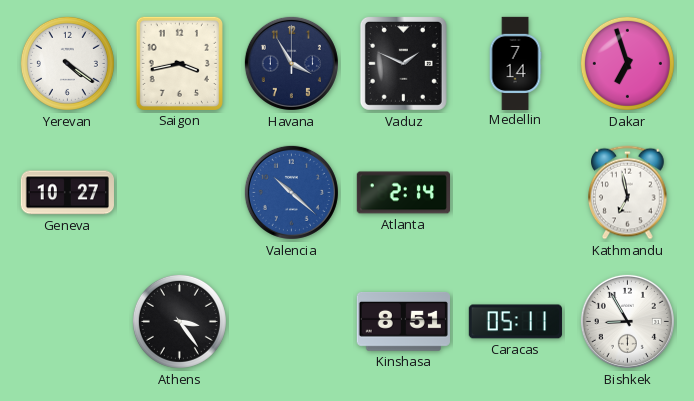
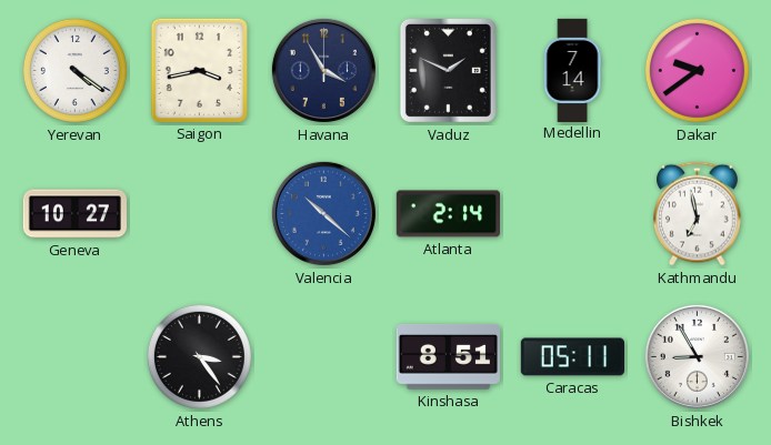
Dakar: 6:57 -> 9:39
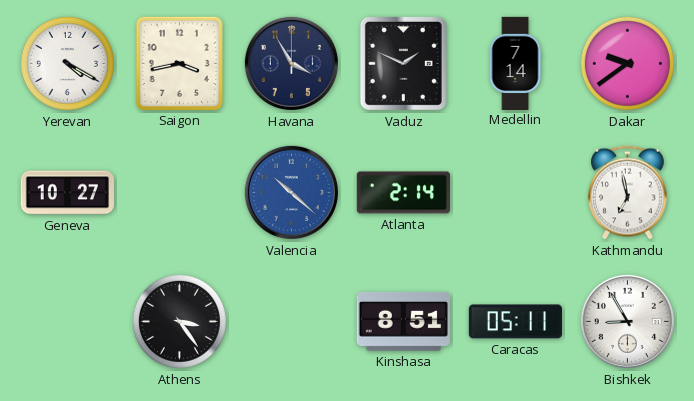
Yerevan: 4:21 -> 4:20
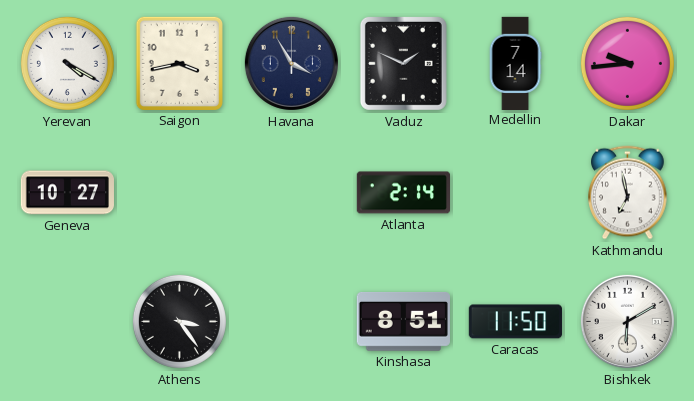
Dakar: 9:39 -> 9:44
Valencia: 10:22 -> none
Caracas: 05:11 -> 11:50
Bishkek: 8:55 -> 6:10
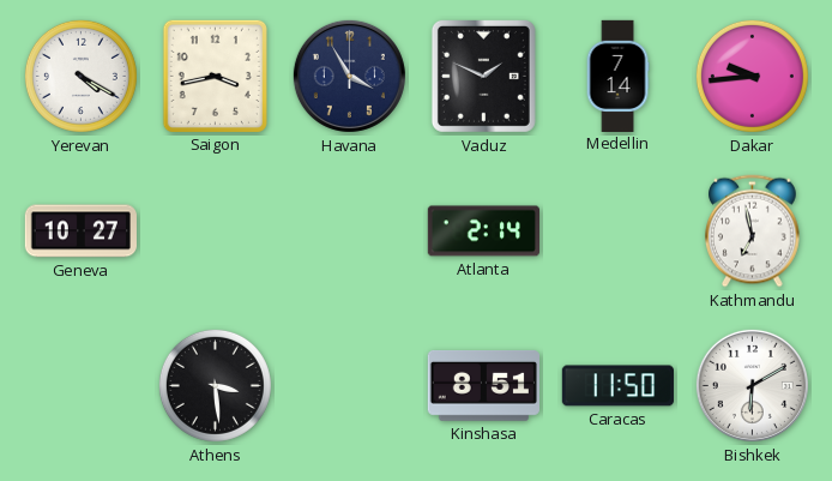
Athens: 3:24 -> 3:29
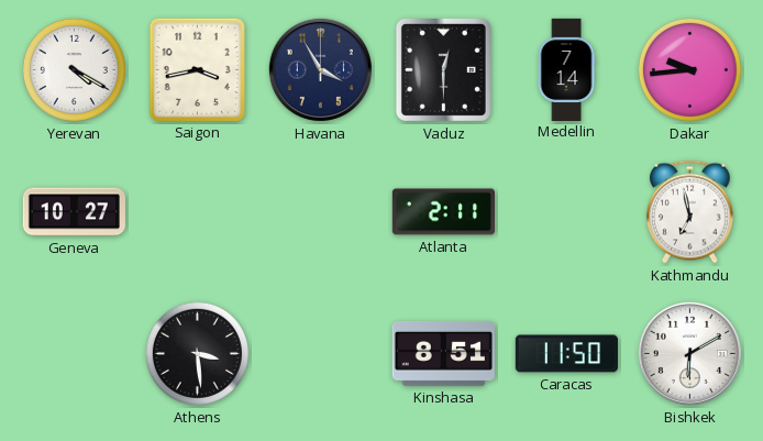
Vaduz: 1:49 -> 12:30
Atlanta: 2:14 -> 2:11
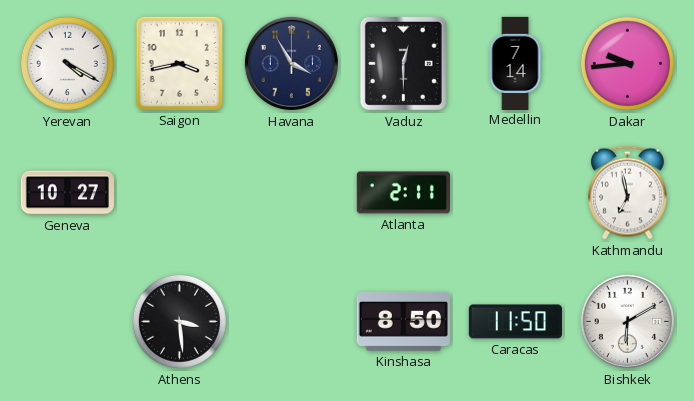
Kinshasa: 8:51 -> 8:50
